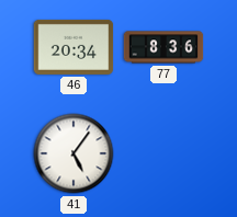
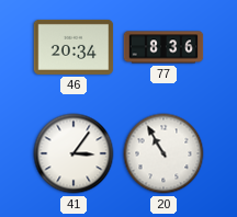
41: 5:06 -> 3:06
20: none -> 10:55
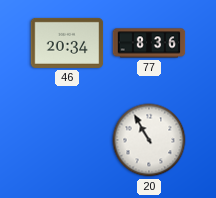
41: 3:06 -> none
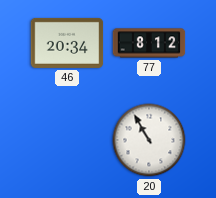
77: 8:36 -> 8:12
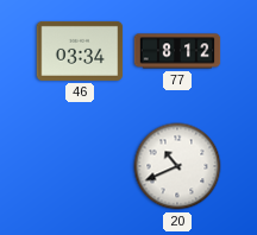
46: 20:34 -> 03:34
20: 10:55 -> 10:41
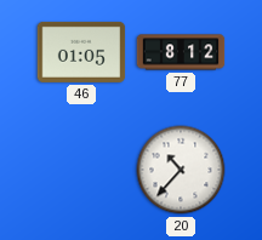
46: 03:34 -> 01:05
20: 10:41 -> 10:37
